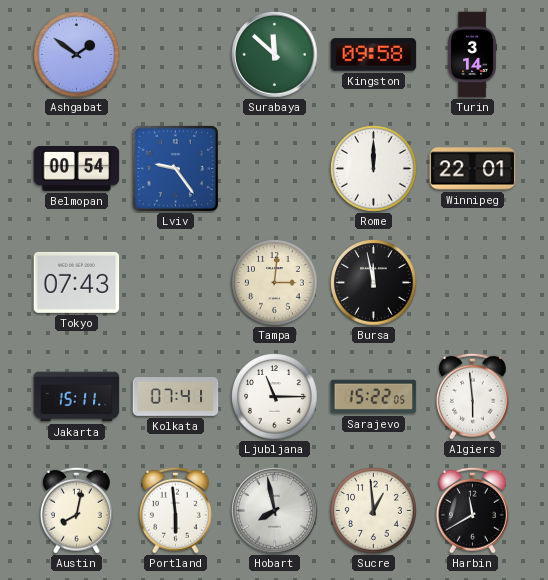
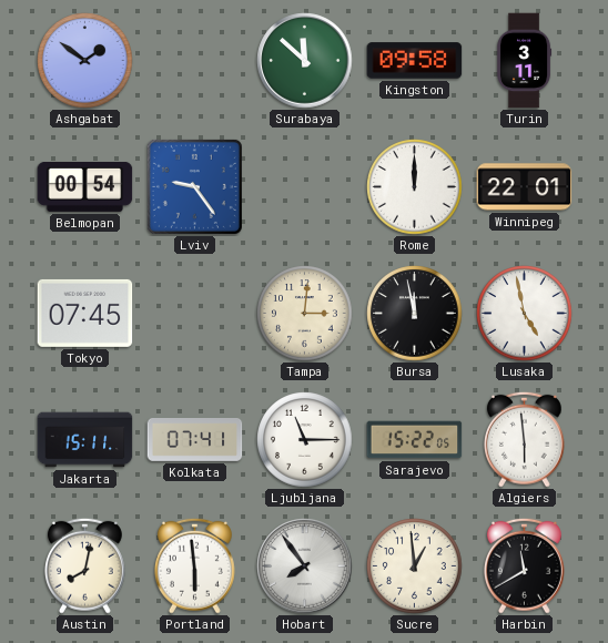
Turin: 3:14 -> 3:11
Tokyo: 07:43 -> 07:45
Lusaka: none -> 4:58
Hobart: 7:58 -> 7:54
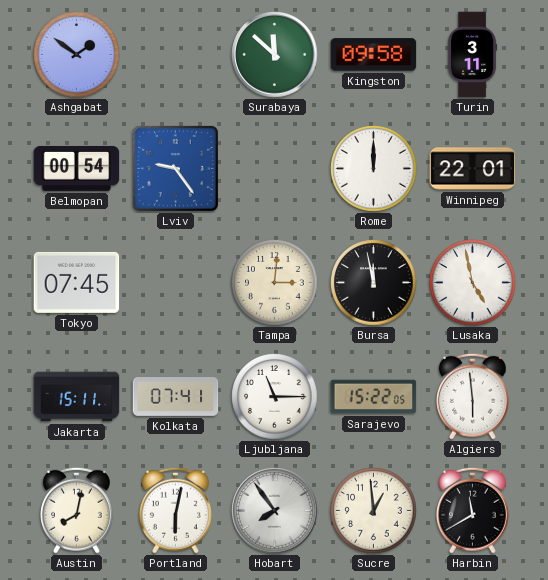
Portland: 5:59 -> 6:02
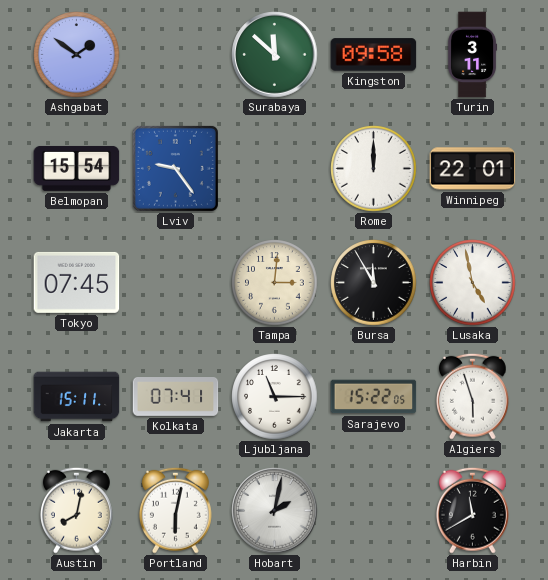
Belmopan: 00:54 -> 15:54
Bursa: 11:58 -> 11:55
Algiers: 5:59 -> 5:57
Hobart: 7:54 -> 2:02
Sucre: 12:59 -> none
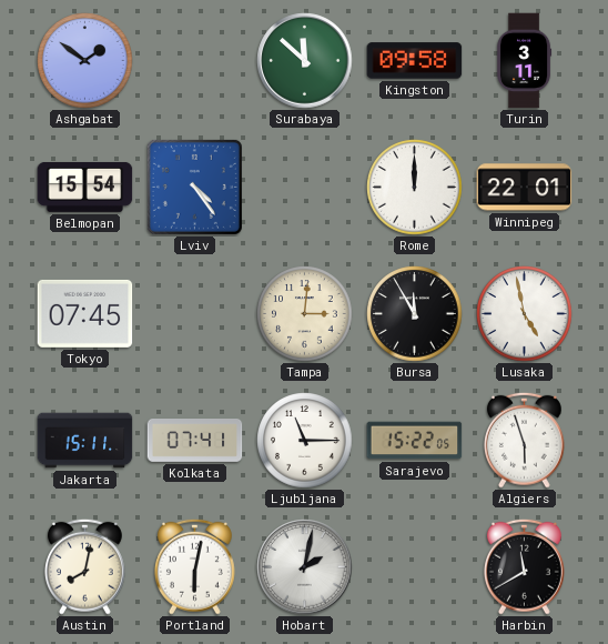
Lviv: 9:24 -> 4:24
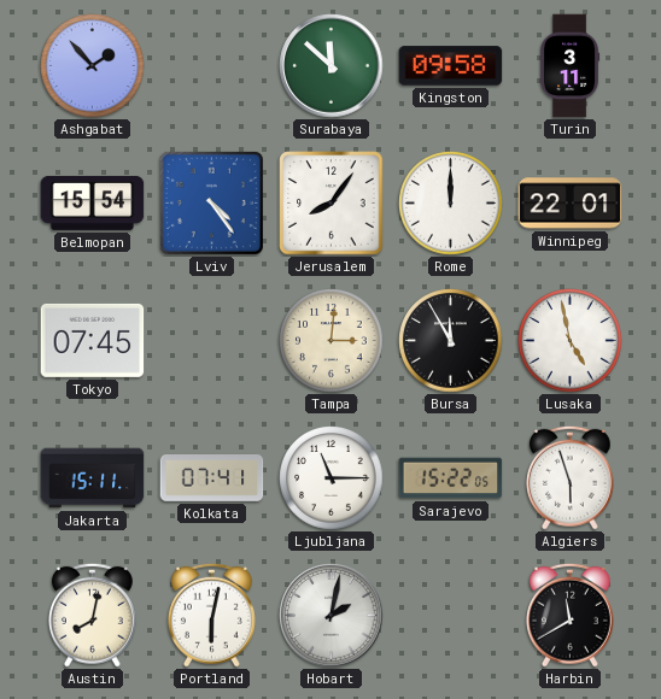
Ashgabat: 1:51 -> 1:53
Jerusalem: none -> 8:06
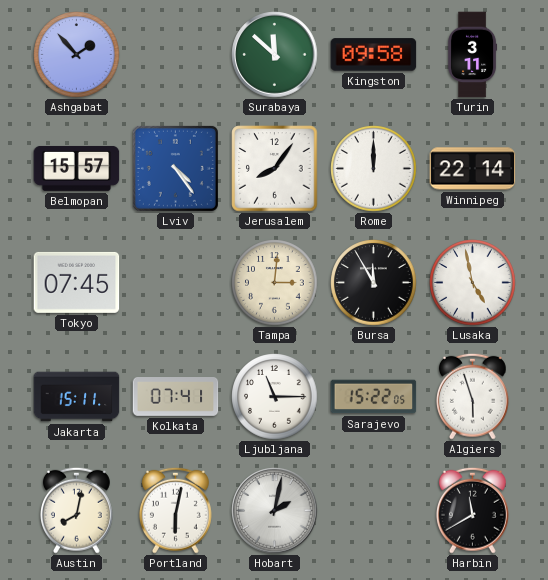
Belmopan: 15:54 -> 15:57
Winnipeg: 22:01 -> 22:14
